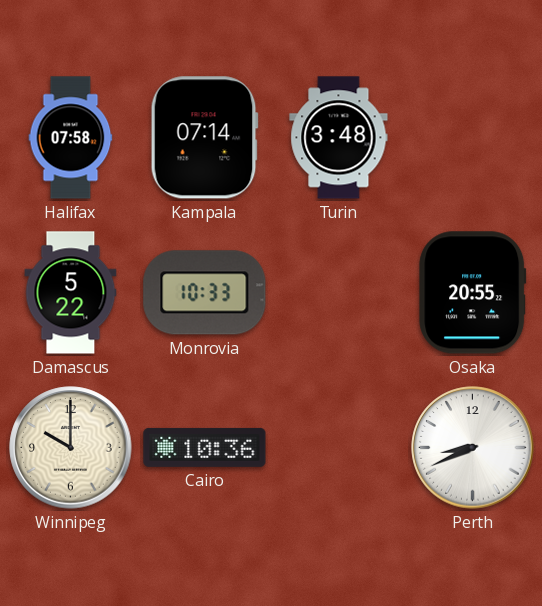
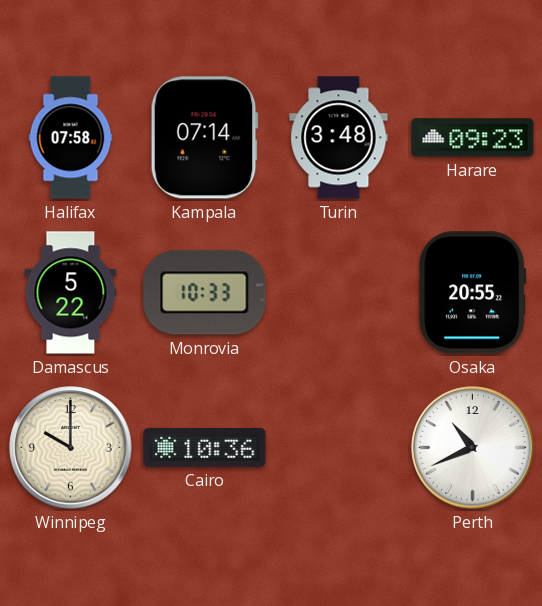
Harare: none -> 09:23
Perth: 8:41 -> 10:41
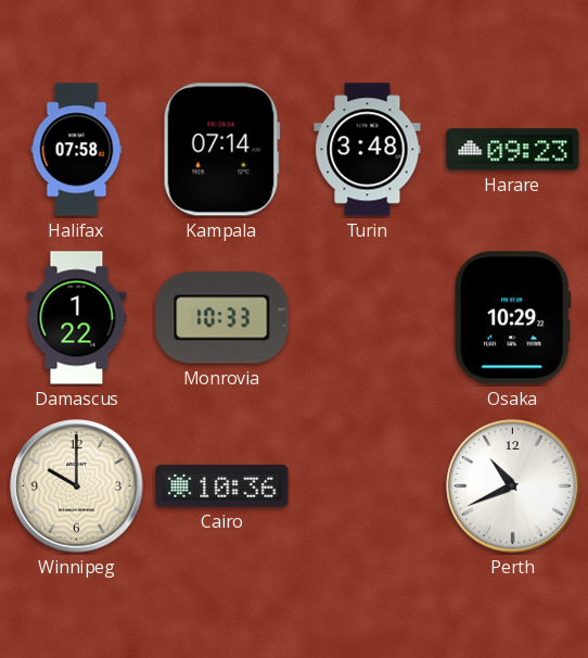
Damascus: 5:22 -> 1:22
Osaka: 20:55 -> 10:29
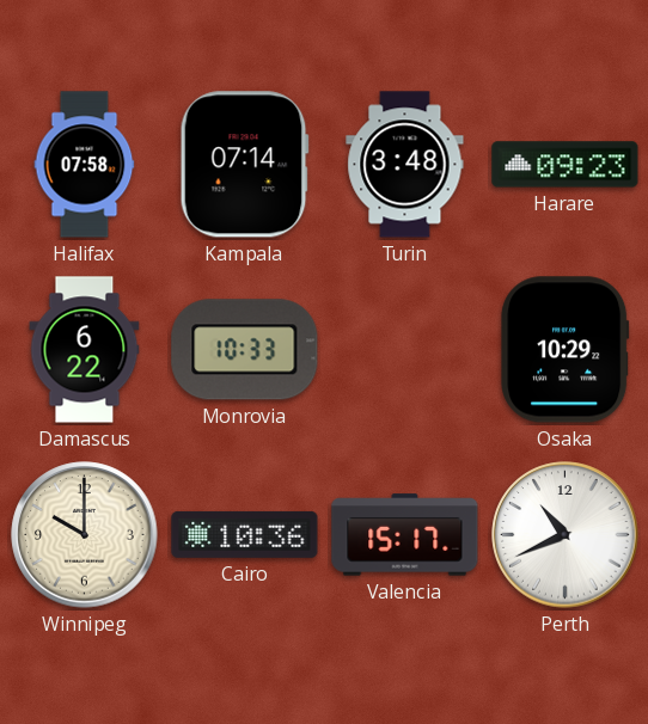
Damascus: 1:22 -> 6:22
Valencia: none -> 15:17
